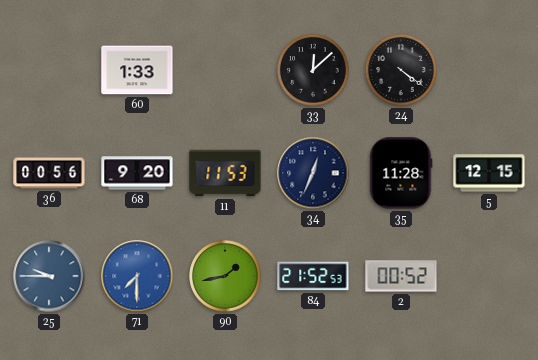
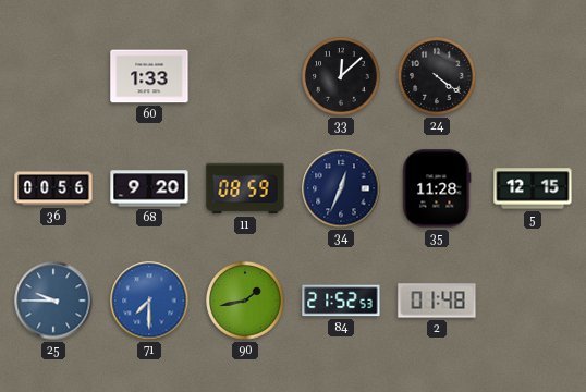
11: 11:53 -> 08:59
2: 00:52 -> 01:48
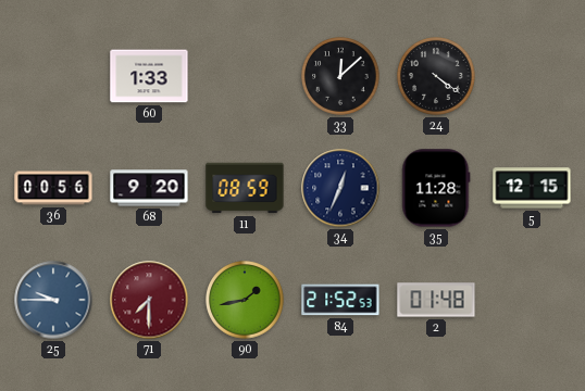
71 dial: blue -> burgundy
